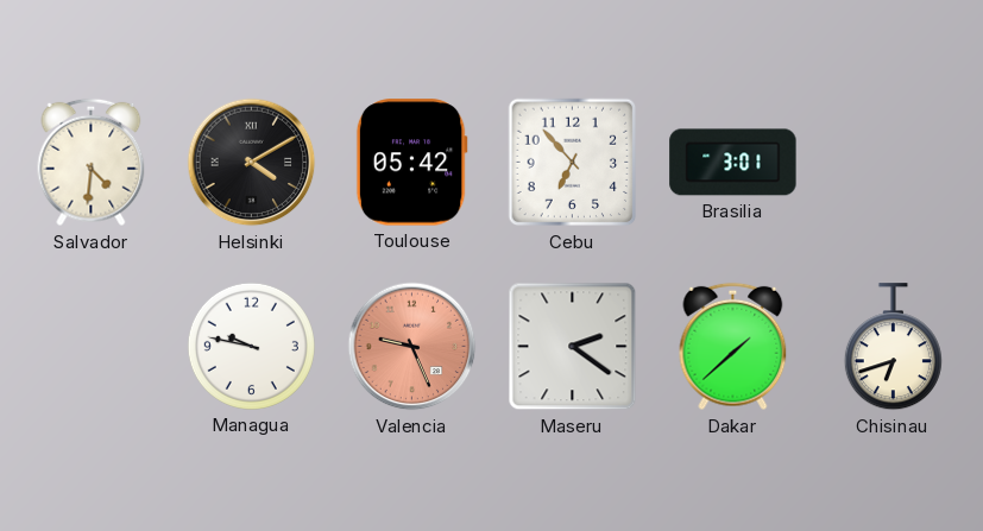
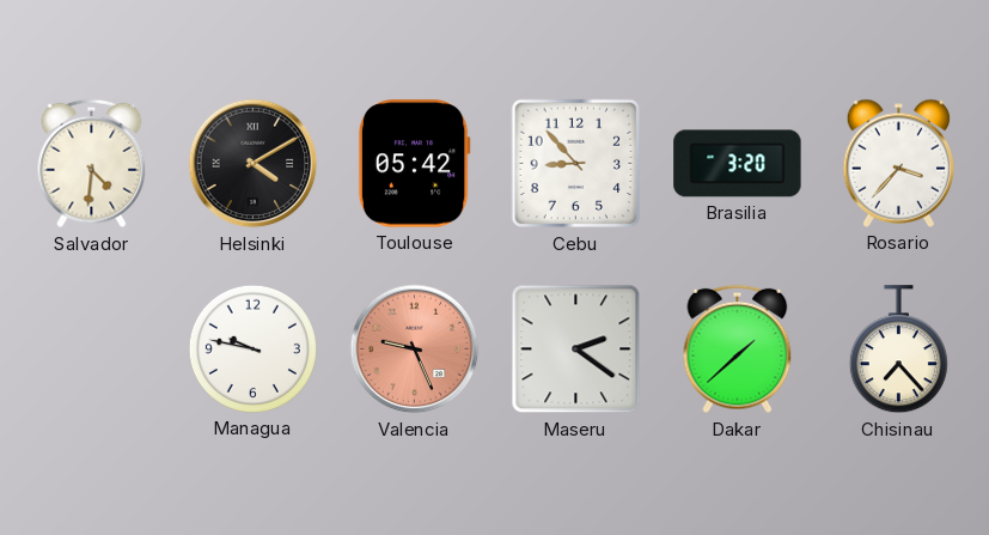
Cebu: 6:53 -> 8:53
Brasilia: 3:01 -> 3:20
Rosario: none -> 3:37
Chisinau: 6:42 -> 7:23
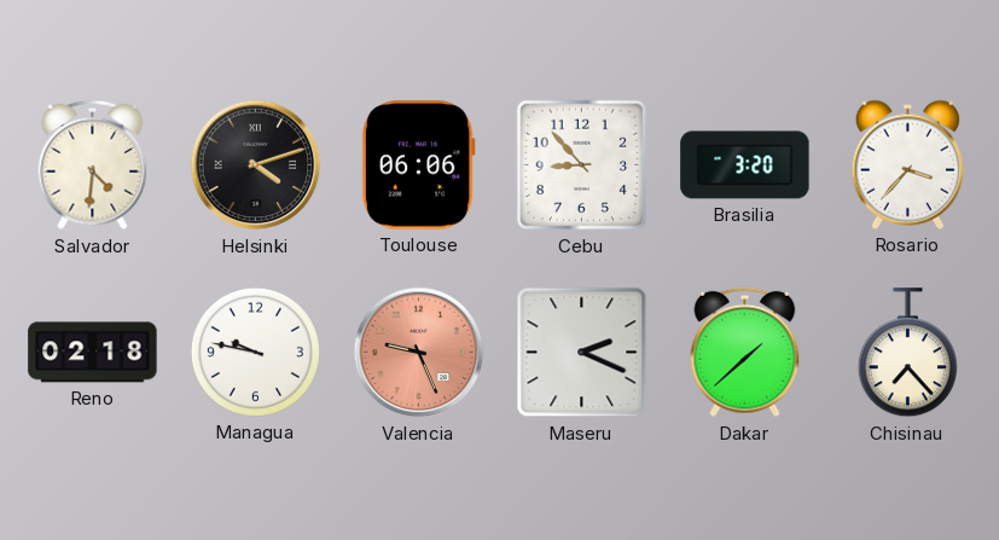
Helsinki: 4:10 -> 4:12
Toulouse: 05:42 -> 06:06
Reno: none -> 02:18
Maseru: 2:21 -> 2:19
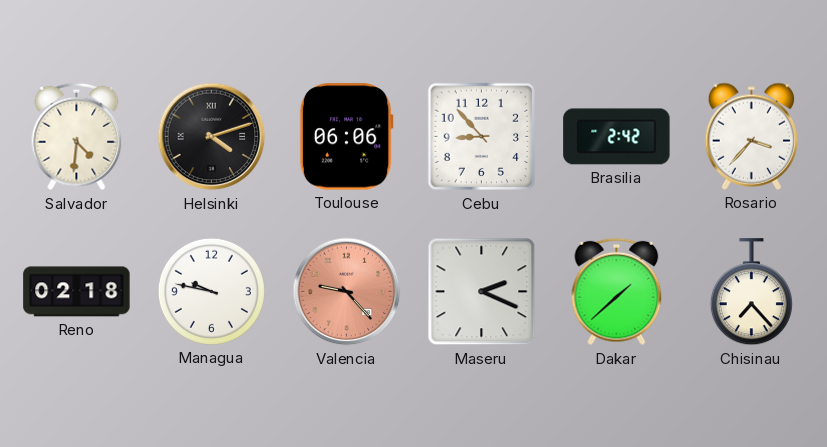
Brasilia: 3:20 -> 2:42
Valencia: 9:26 -> 9:23
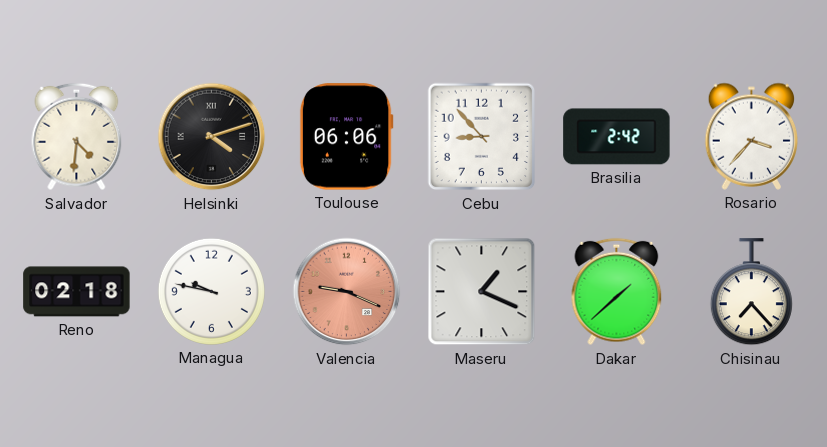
Valencia: 9:23 -> 9:19
Maseru: 2:19 -> 1:19
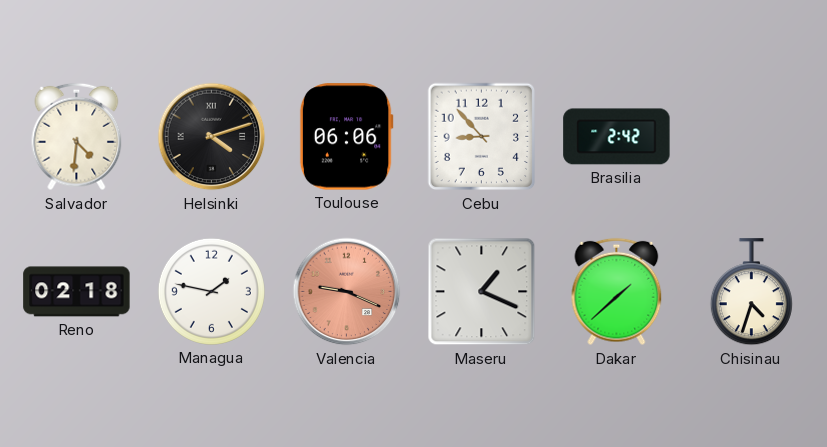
Rosario: 3:37 -> none
Managua: 9:47 -> 1:47
Chisinau: 7:23 -> 4:33
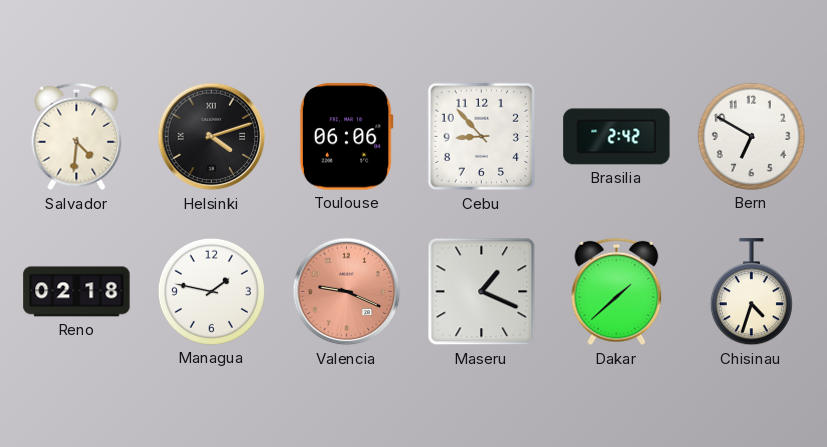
Bern: none -> 6:50
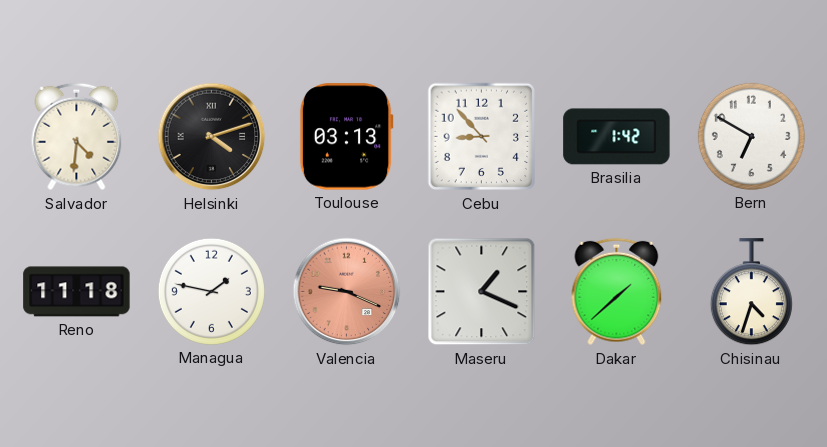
Toulouse: 06:06 -> 03:13
Brasilia: 2:42 -> 1:42
Reno: 02:18 -> 11:18
